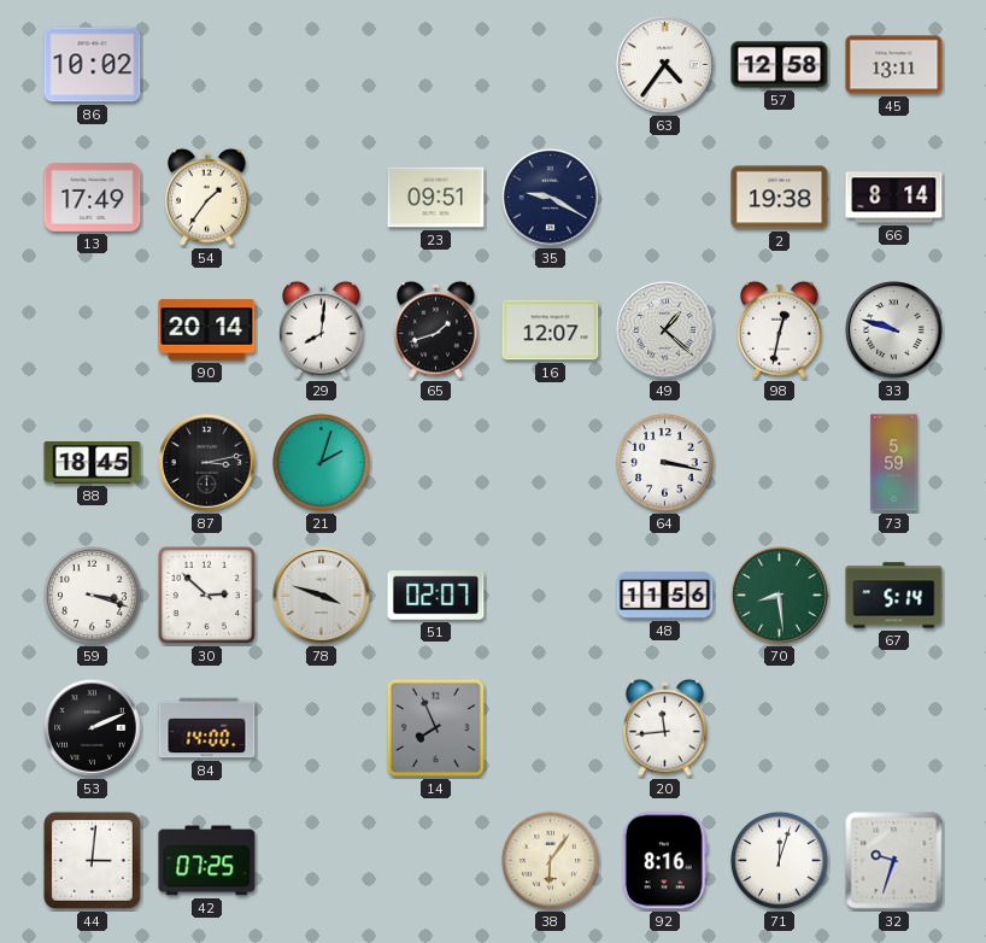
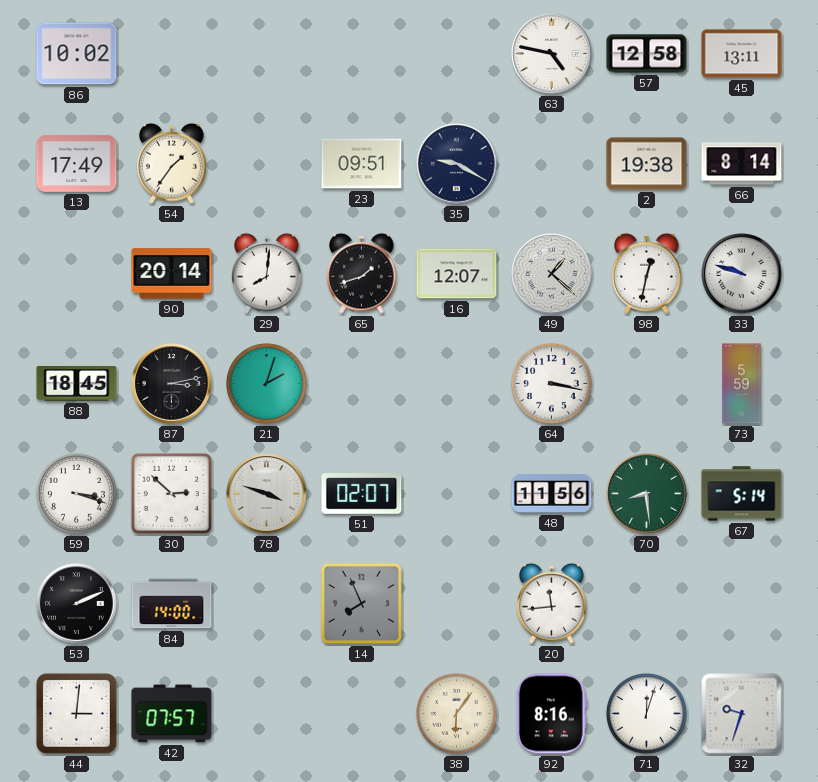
63: 4:36 -> 4:47
42: 07:25 -> 07:57
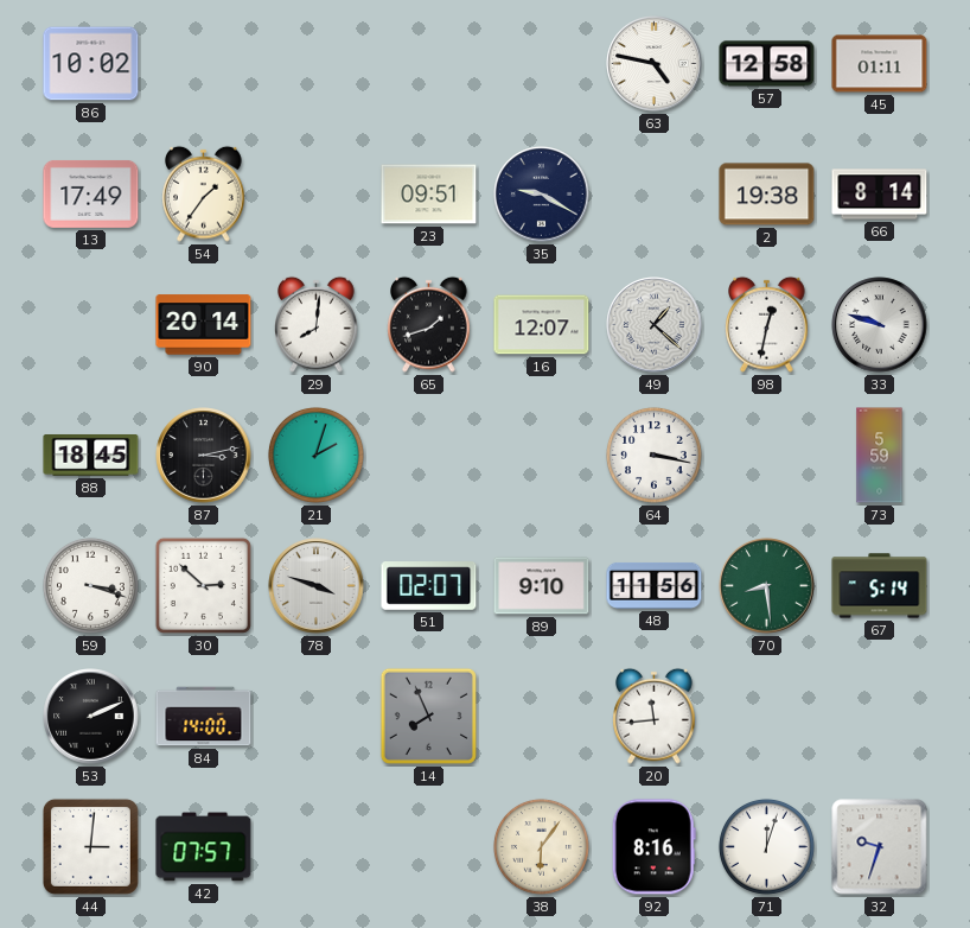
45: 13:11 -> 01:11
89: none -> 9:10
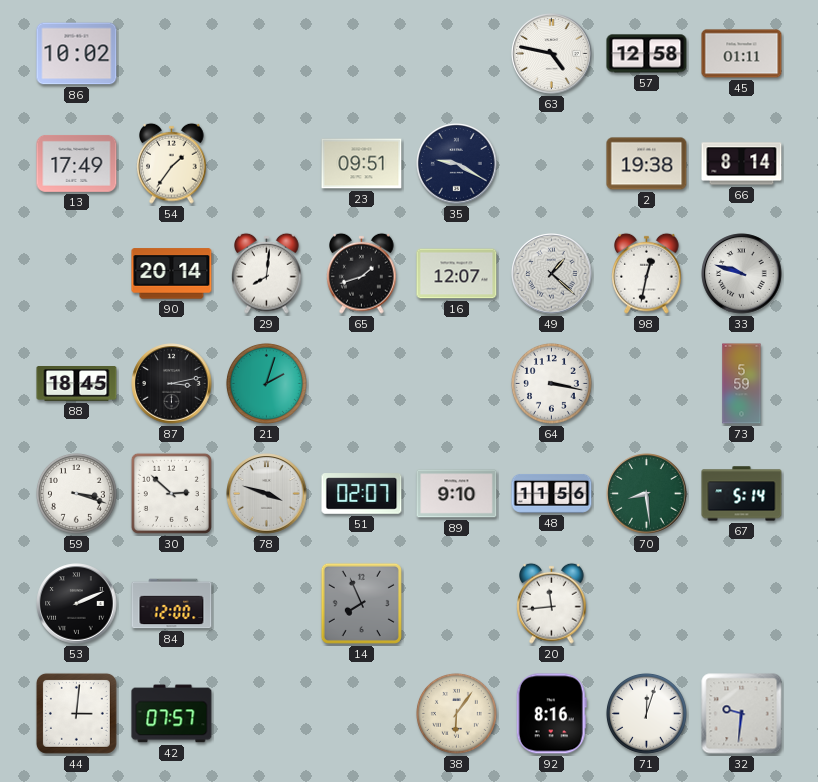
84: 14:00 -> 12:00
32: 9:33 -> 9:31
